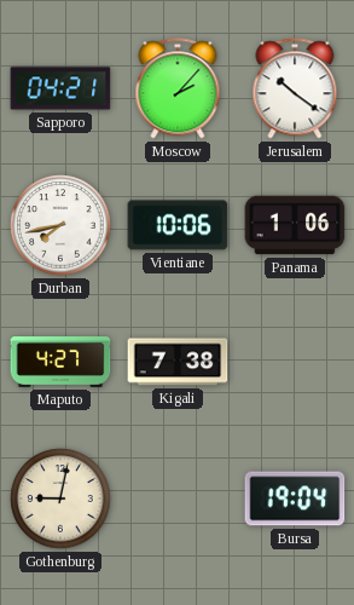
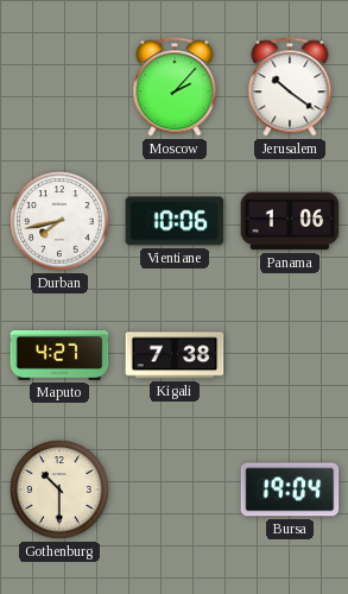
Sapporo: 04:21 -> none
Gothenburg: 9:02 -> 10:30
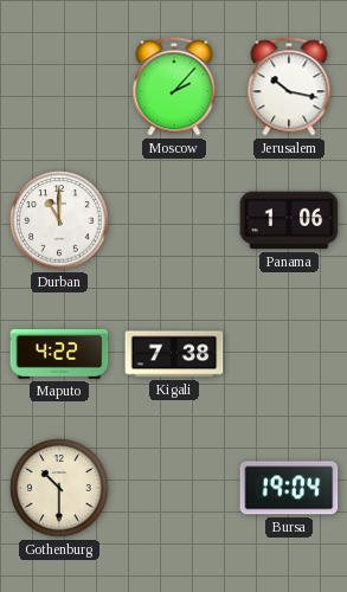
Jerusalem: 10:21 -> 10:17
Durban: 7:43 -> 11:00
Vientiane: 10:06 -> none
Maputo: 4:27 -> 4:22
